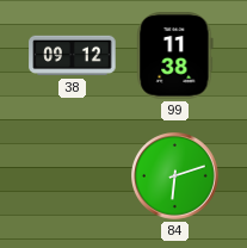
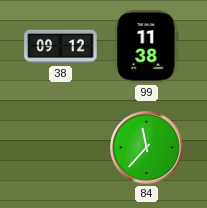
84: 6:12 -> 11:37
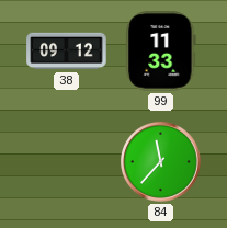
99: 11:38 -> 11:33
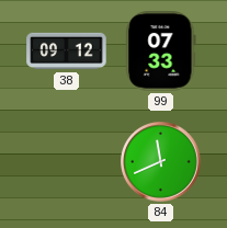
99: 11:33 -> 07:33
84: 11:37 -> 11:41
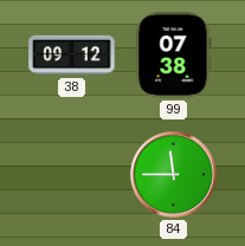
99: 07:33 -> 07:38
84: 11:41 -> 11:45
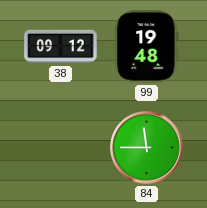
99: 07:38 -> 19:48
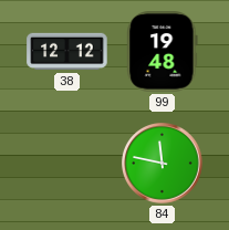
38: 09:12 -> 12:12
84: 11:45 -> 11:47
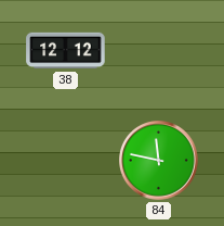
99: 19:48 -> none
